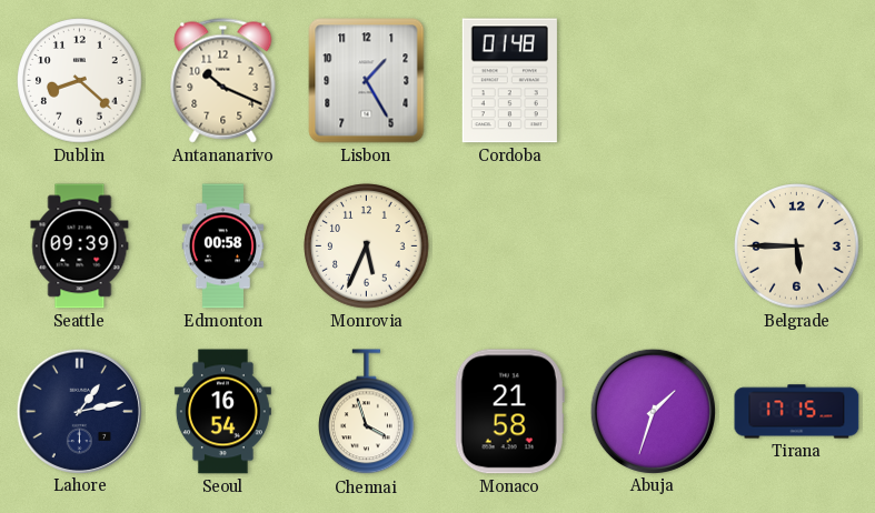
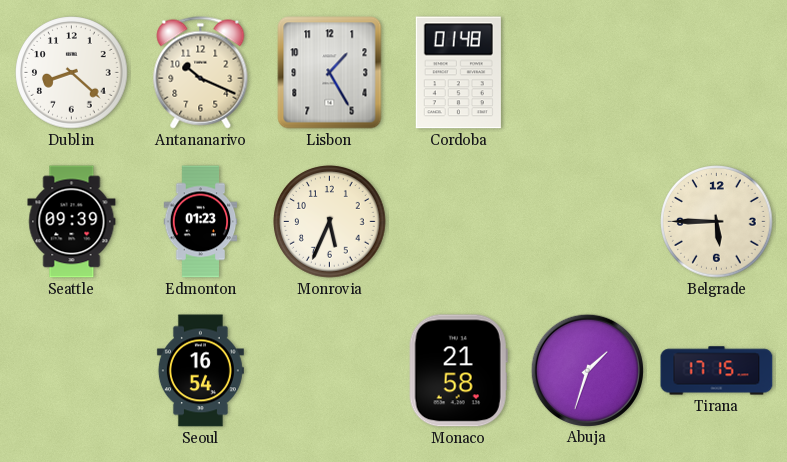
Edmonton: 00:58 -> 01:23
Lahore: 1:13 -> none
Chennai: 3:57 -> none
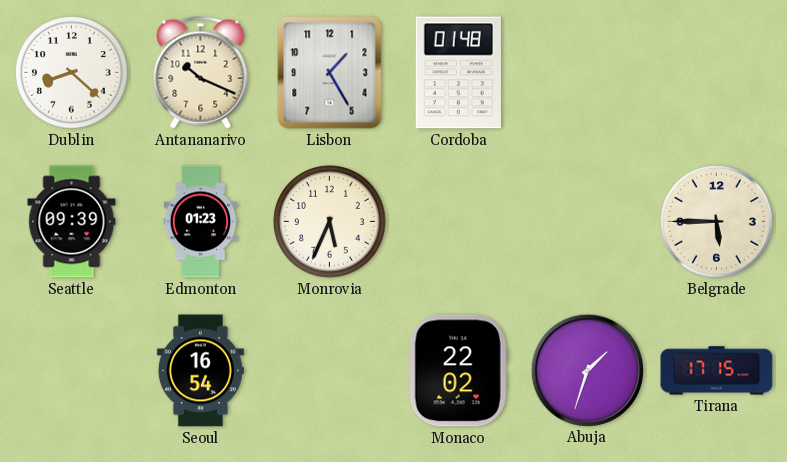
Monaco: 21:58 -> 22:02
